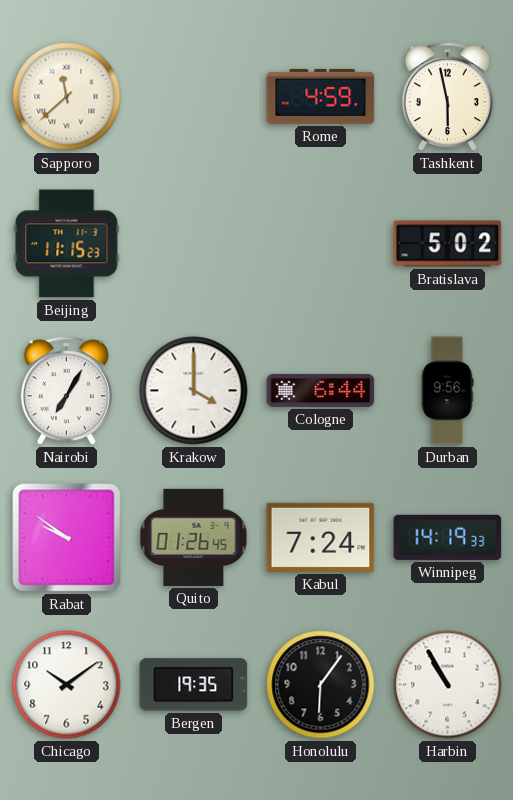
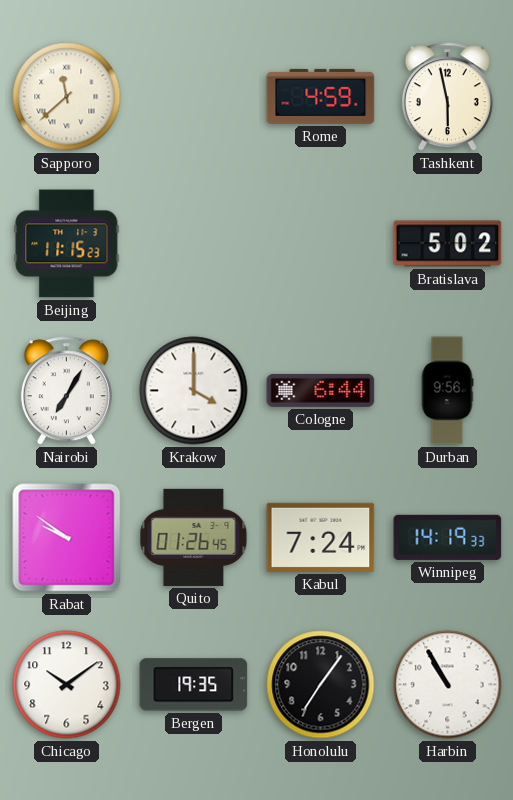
Honolulu: 6:06 -> 7:06
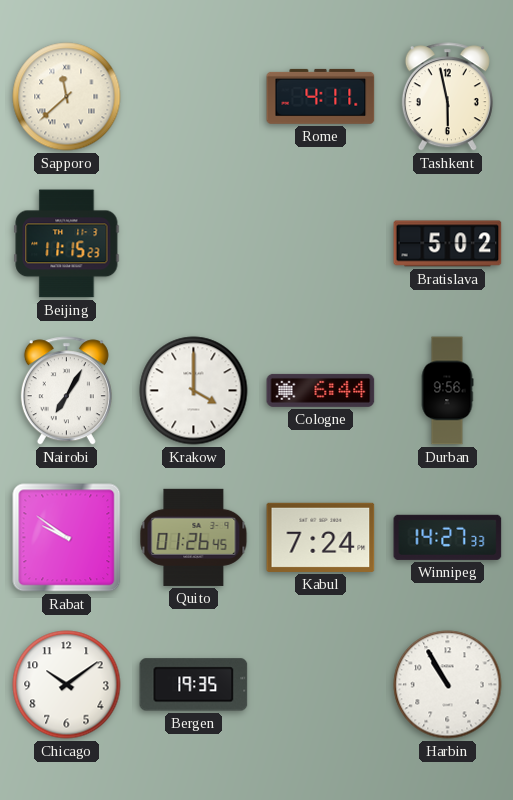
Rome: 4:59 -> 4:11
Winnipeg: 14:19 -> 14:27
Honolulu: 7:06 -> none
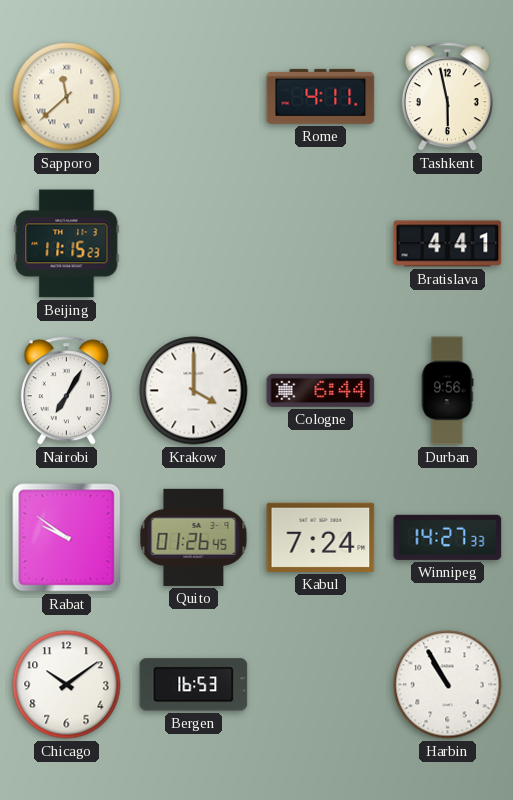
Bratislava: 5:02 -> 4:41
Bergen: 19:35 -> 16:53
